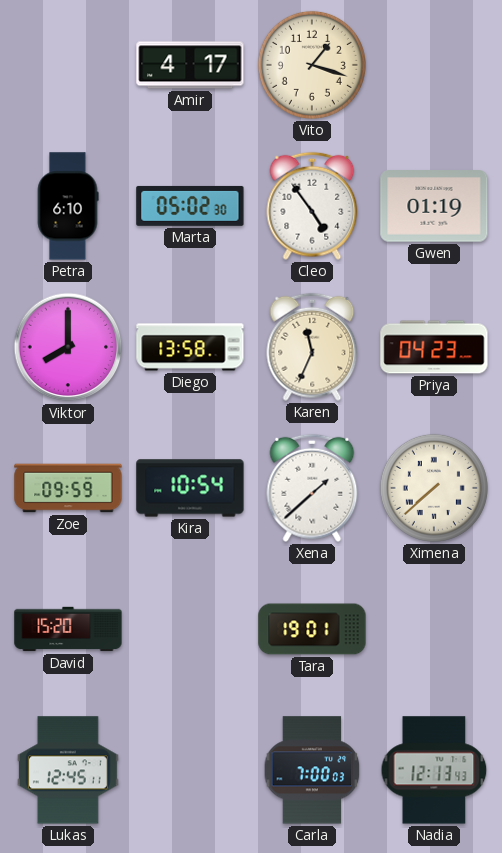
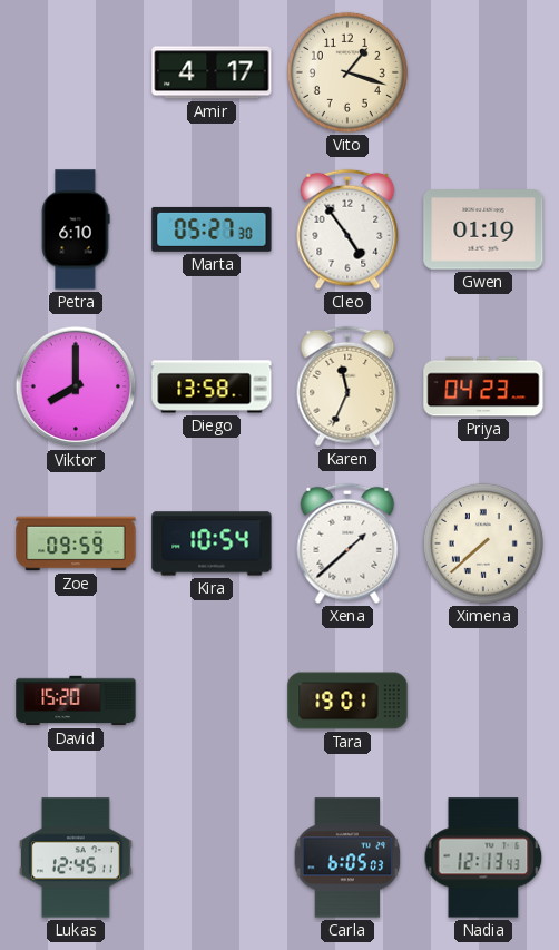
Marta: 05:02 -> 05:27
Carla: 7:00 -> 6:05
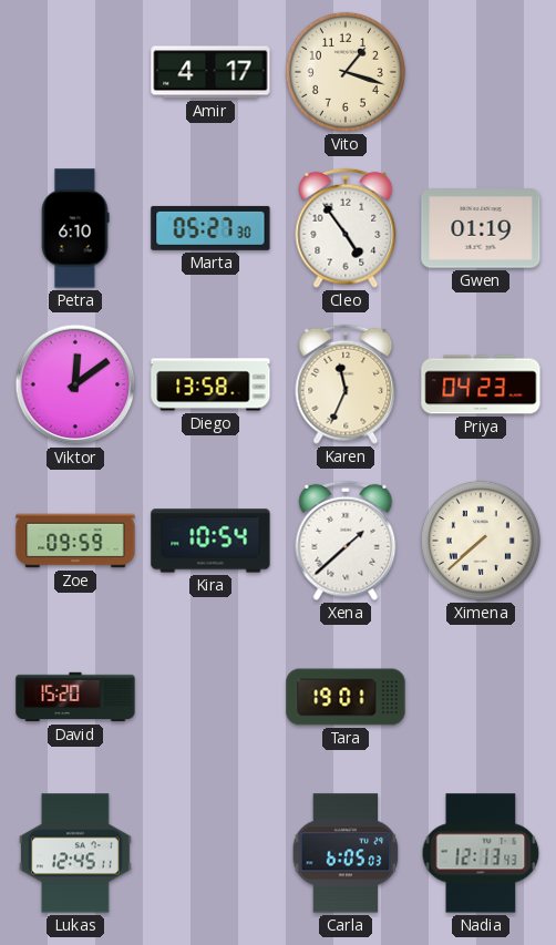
Viktor: 8:00 -> 12:09
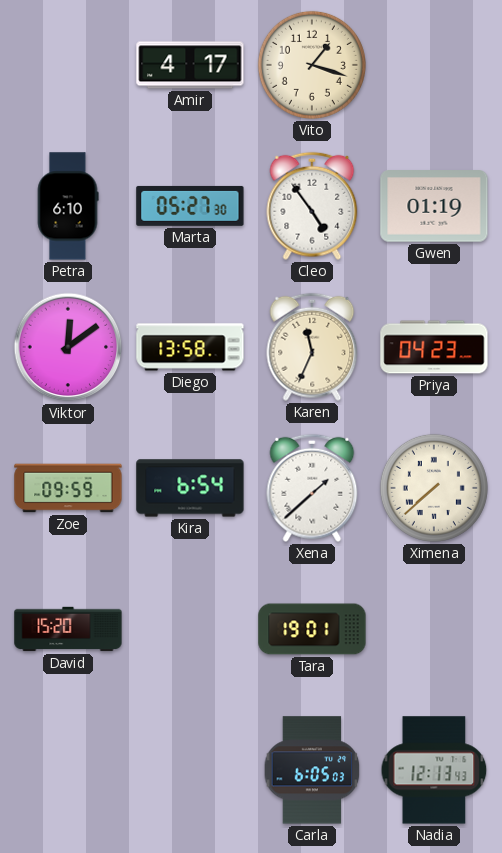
Kira: 10:54 -> 6:54
Lukas: 12:45 -> none
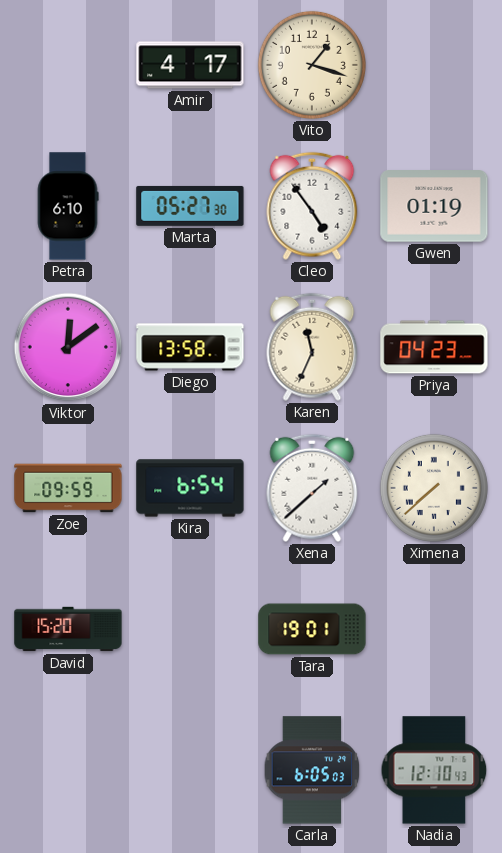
Nadia: 12:13 -> 12:10
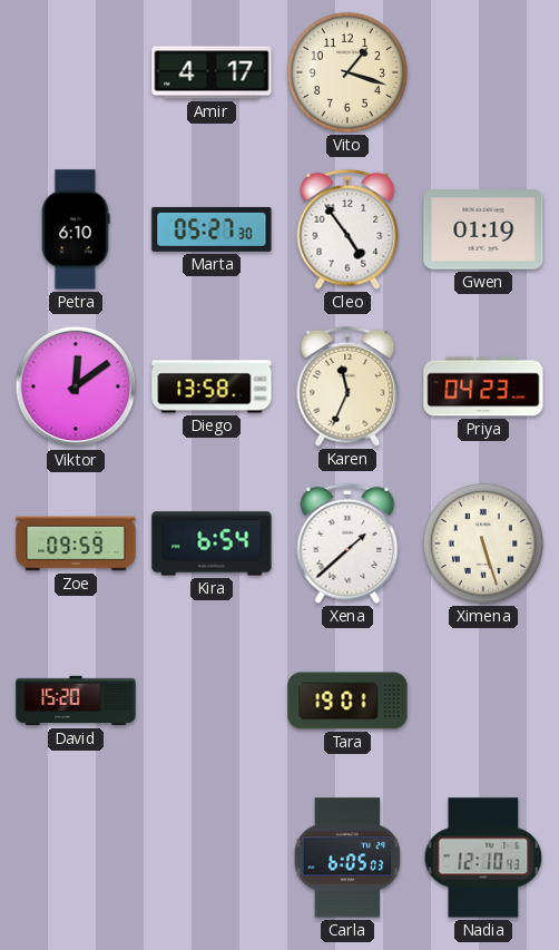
Ximena: 7:38 -> 5:27
